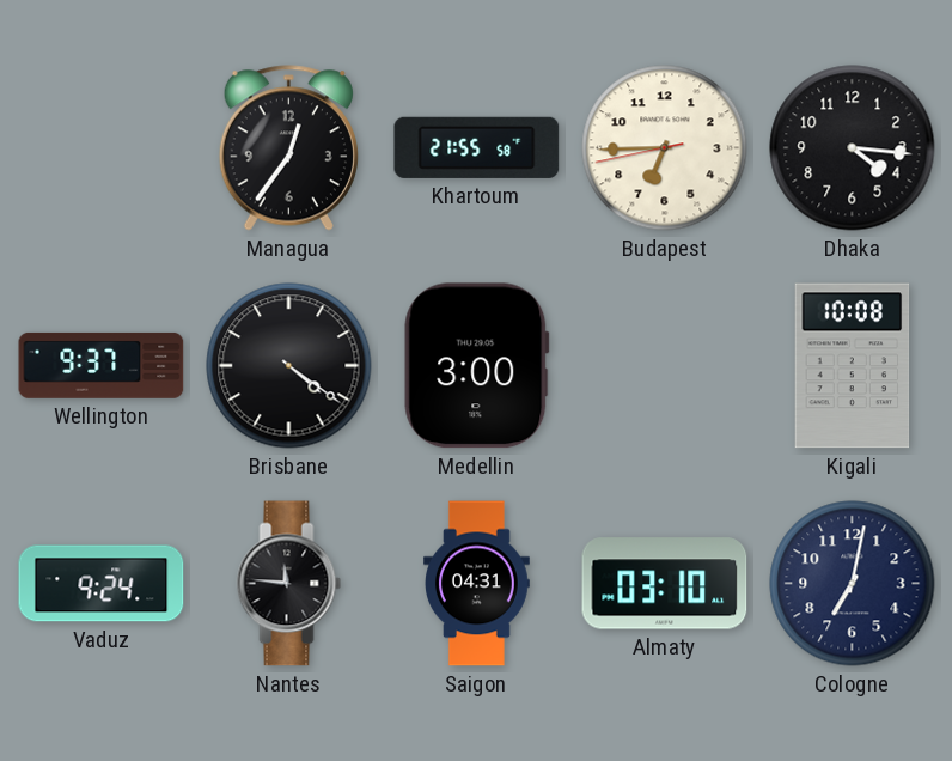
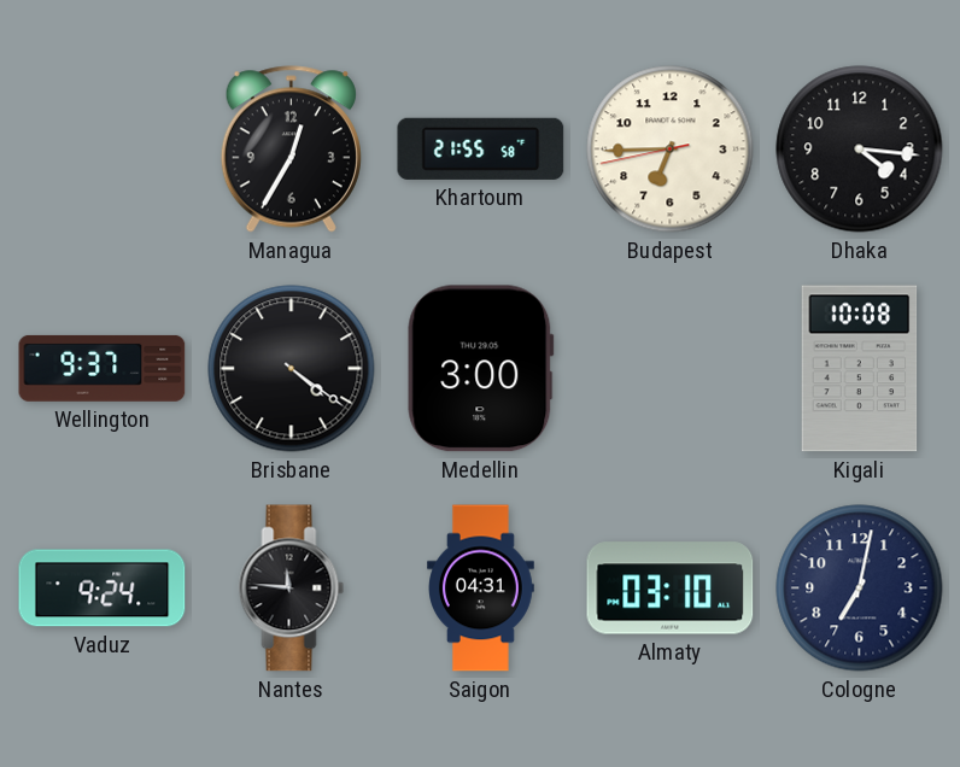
Managua: 12:36 -> 12:35
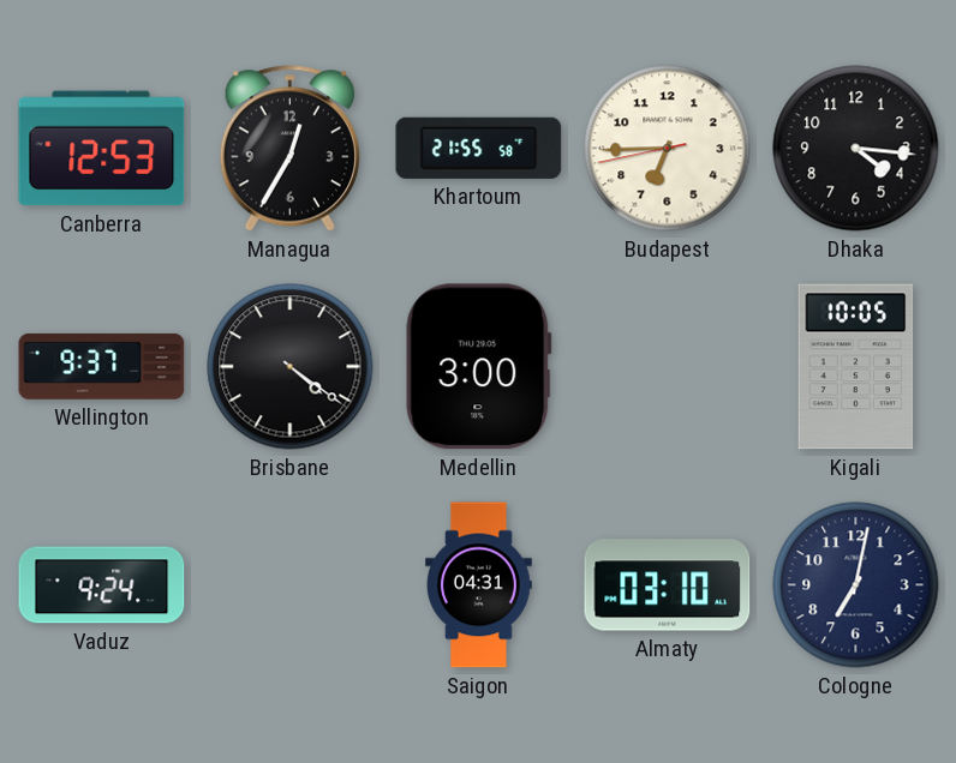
Canberra: none -> 12:53
Kigali: 10:08 -> 10:05
Nantes: 11:46 -> none
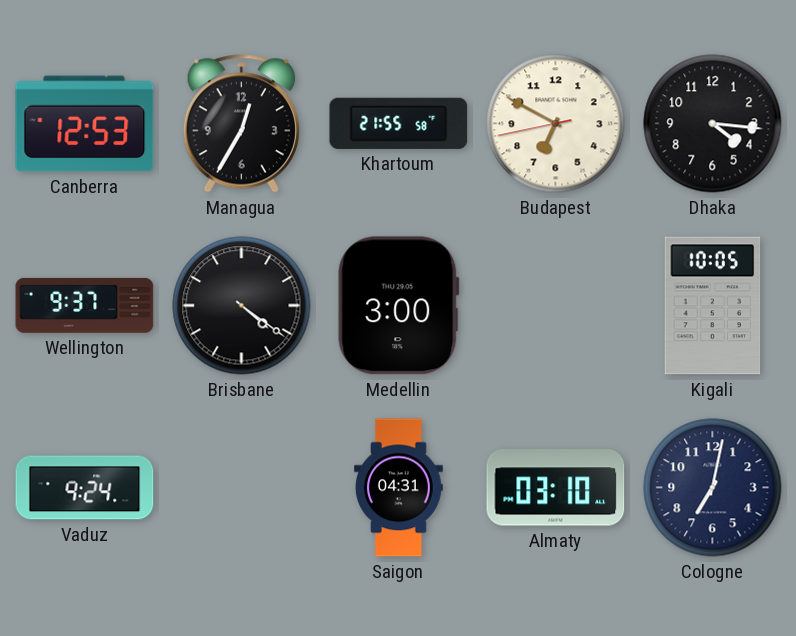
Budapest: 6:44 -> 6:49
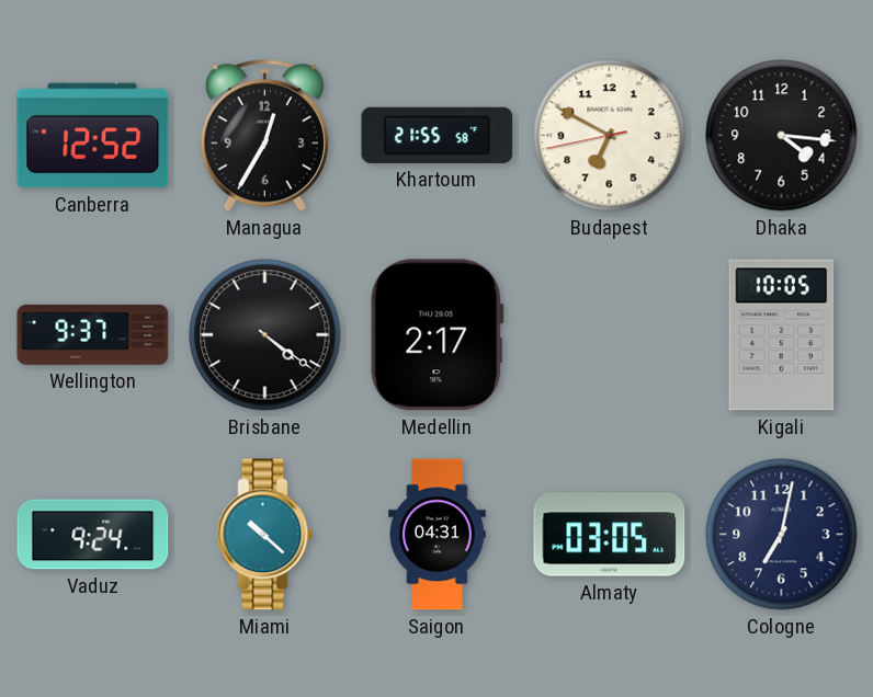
Canberra: 12:53 -> 12:52
Medellin: 3:00 -> 2:17
Miami: none -> 10:22
Almaty: 03:10 -> 03:05
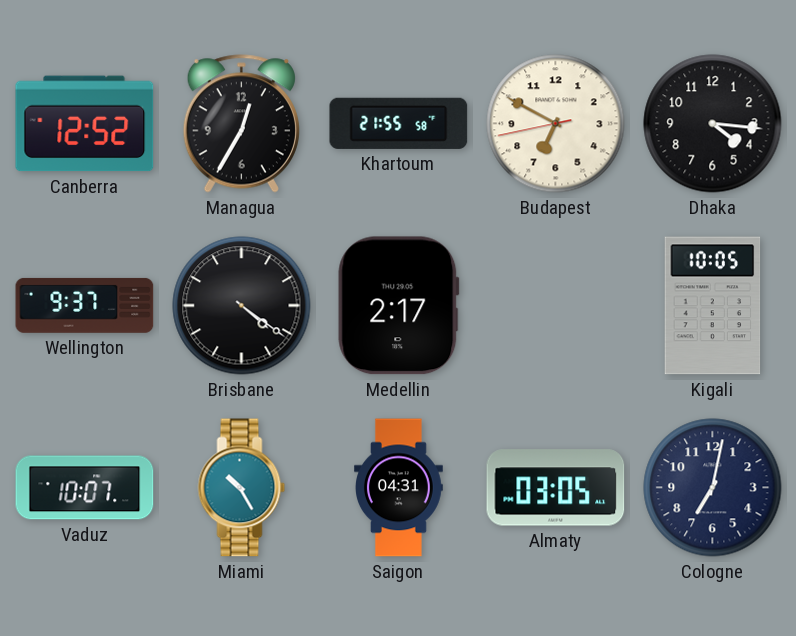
Vaduz: 9:24 -> 10:07
Miami: 10:22 -> 10:25
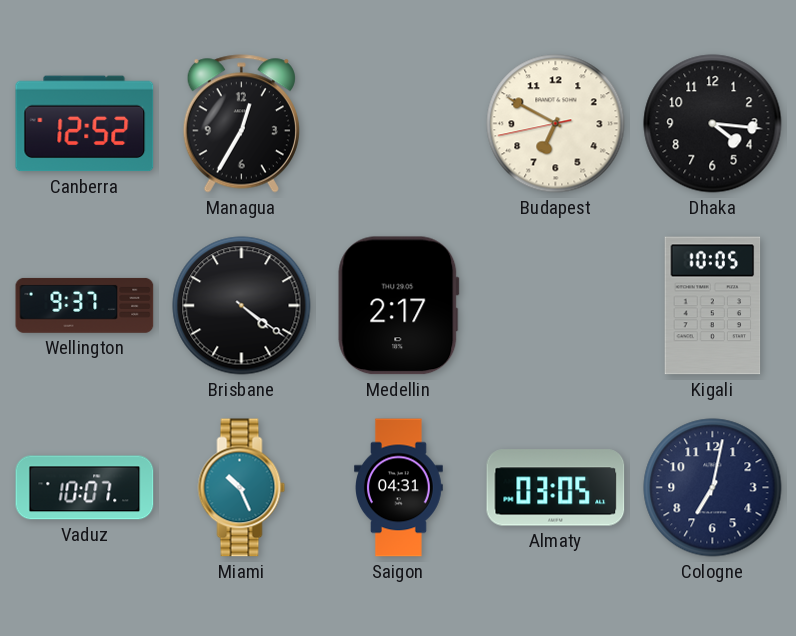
Khartoum: 21:55 -> none
Miami: 10:25 -> 10:26
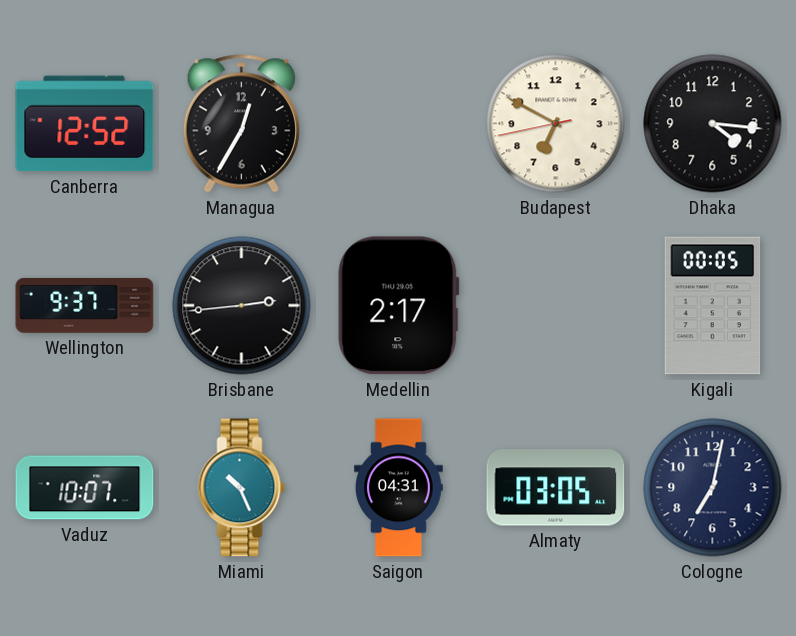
Brisbane: 4:21 -> 2:44
Kigali: 10:05 -> 00:05
